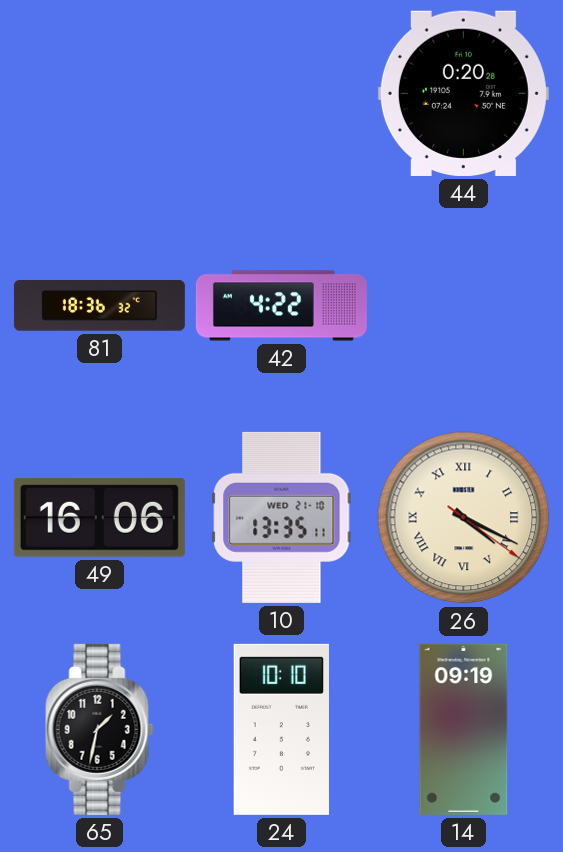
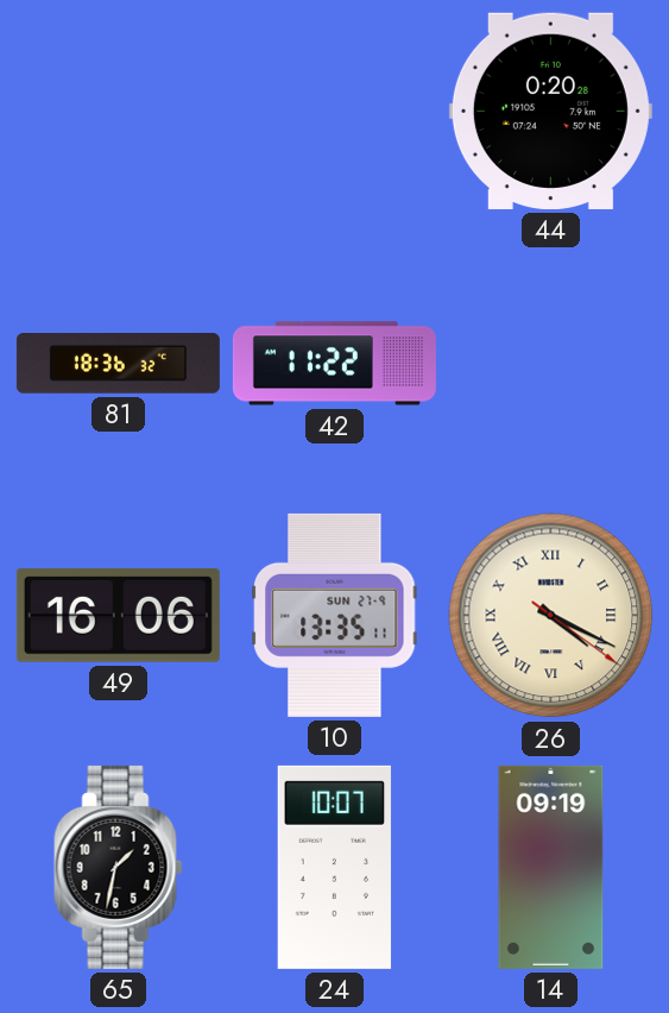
42: 4:22 -> 11:22
10 date: WED 21-10 -> SUN 27-9
24: 10:10 -> 10:07
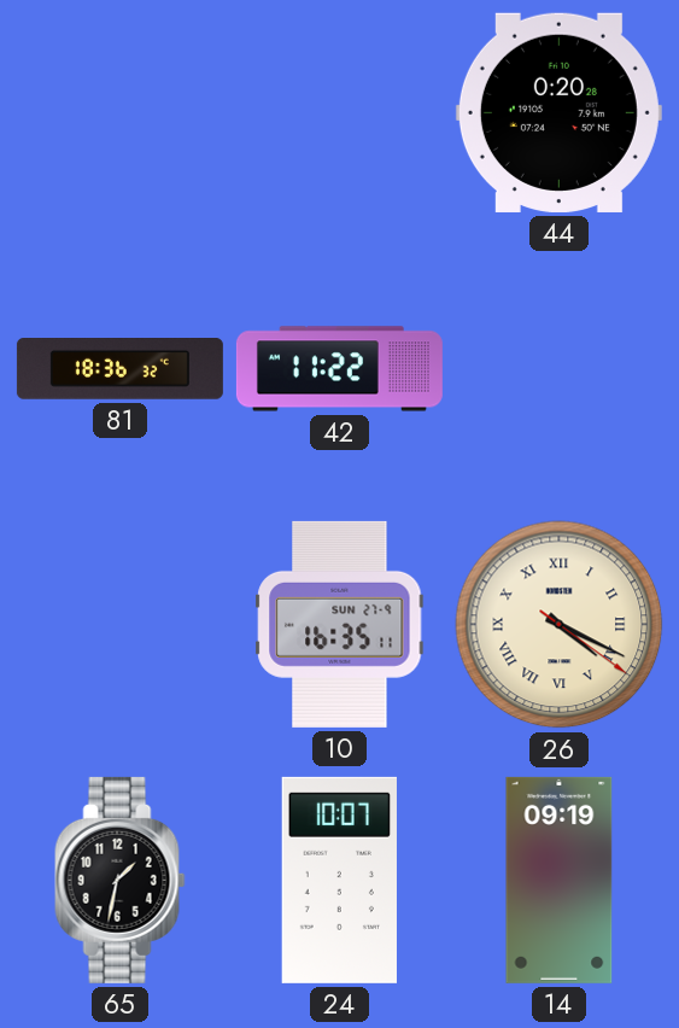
49: 16:06 -> none
10: 13:35 -> 16:35
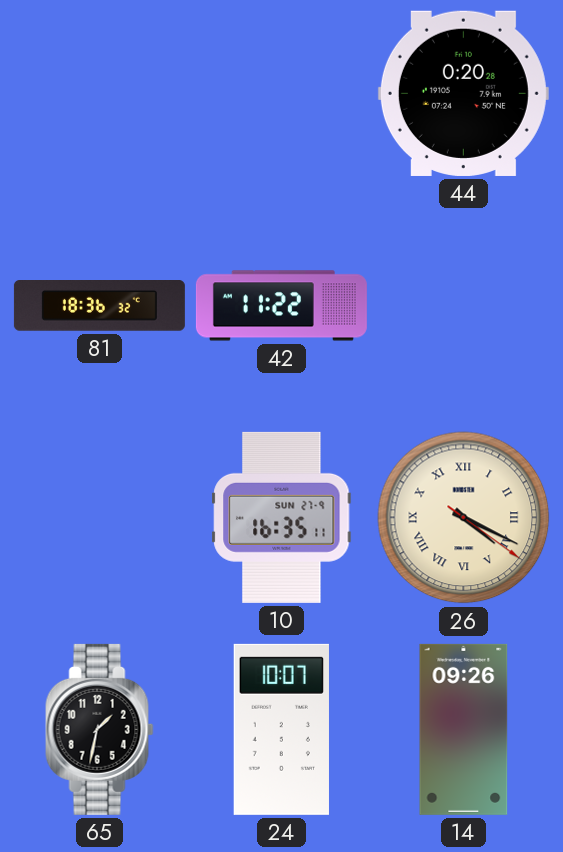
14: 09:19 -> 09:26
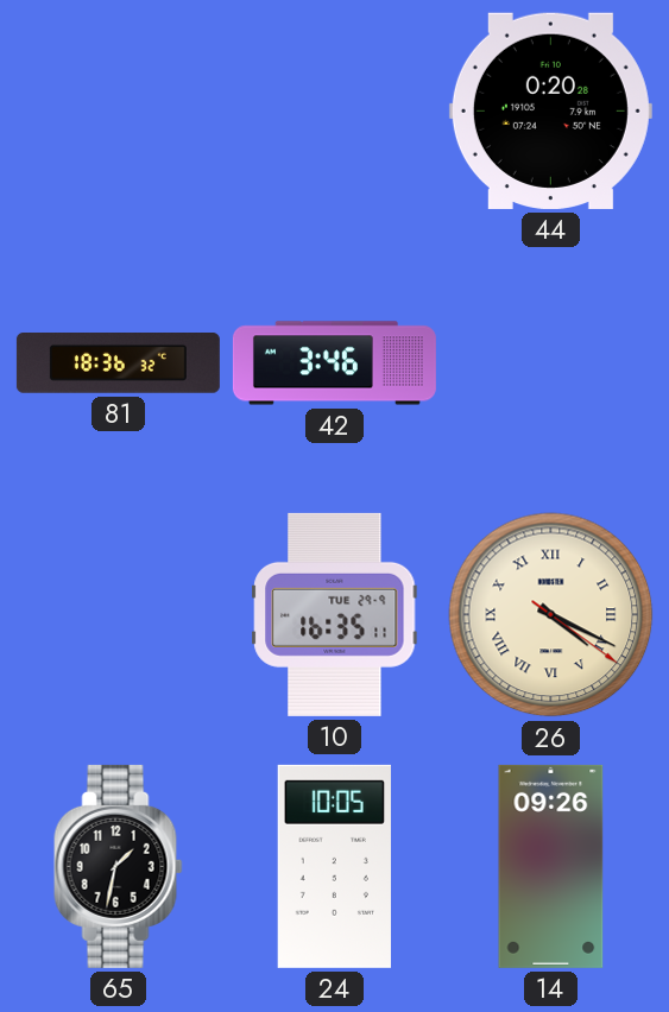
42: 11:22 -> 3:46
10 date: SUN 27-9 -> TUE 29-9
24: 10:07 -> 10:05
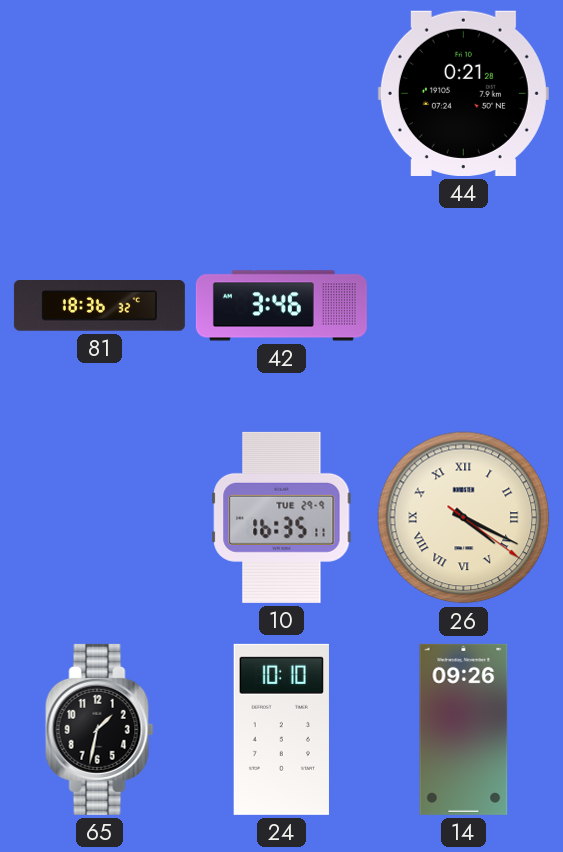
44: 0:20 -> 0:21
24: 10:05 -> 10:10
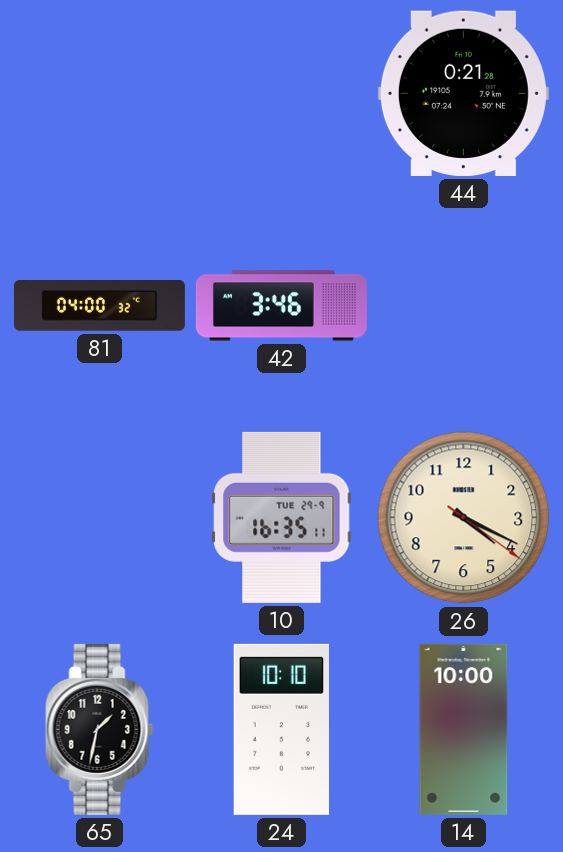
81: 18:36 -> 04:00
26 numerals: Roman -> Arabic
14: 09:26 -> 10:00
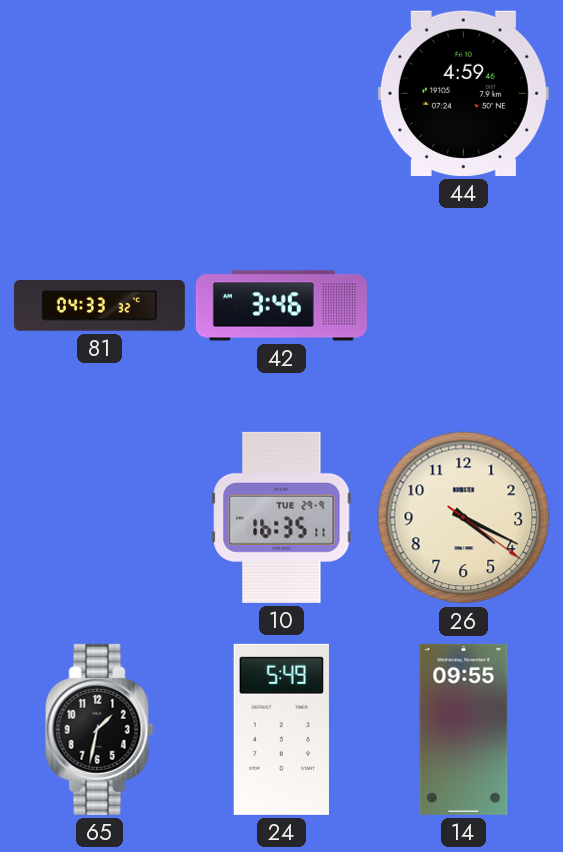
44: 0:21 -> 4:59
81: 04:00 -> 04:33
24: 10:10 -> 5:49
14: 10:00 -> 09:55
